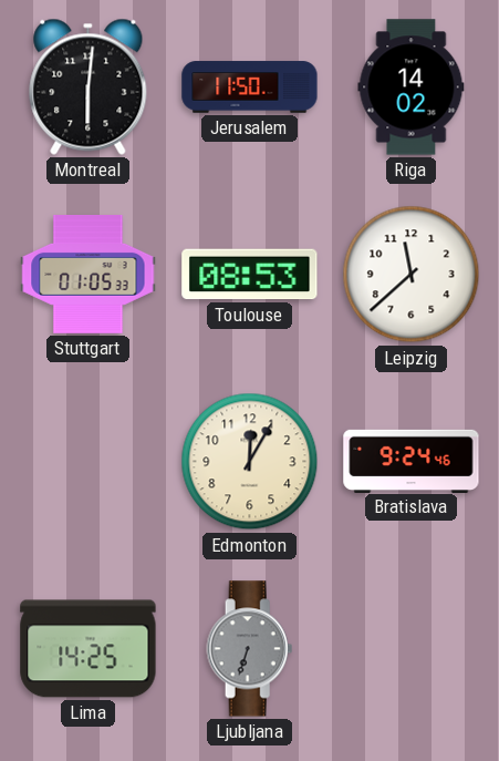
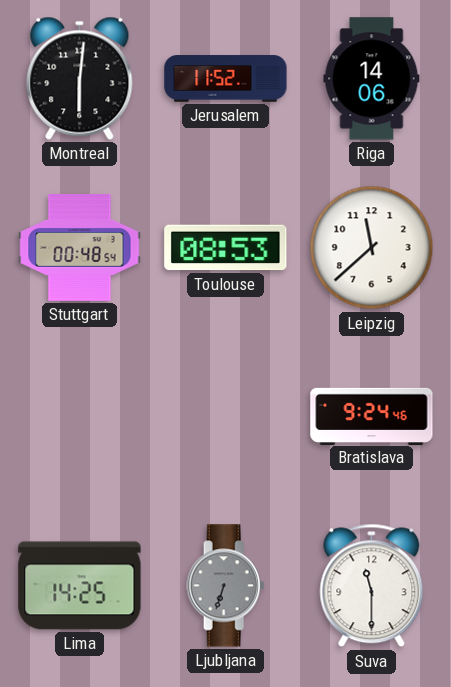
Jerusalem: 11:50 -> 11:52
Riga: 14:02 -> 14:06
Stuttgart: 01:05 -> 00:48
Edmonton: 12:05 -> none
Suva: none -> 11:30
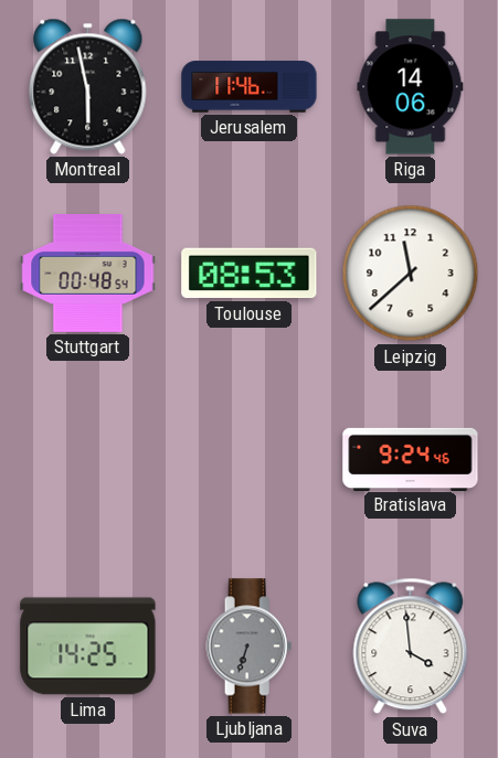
Montreal: 6:01 -> 5:58
Jerusalem: 11:52 -> 11:46
Suva: 11:30 -> 3:59
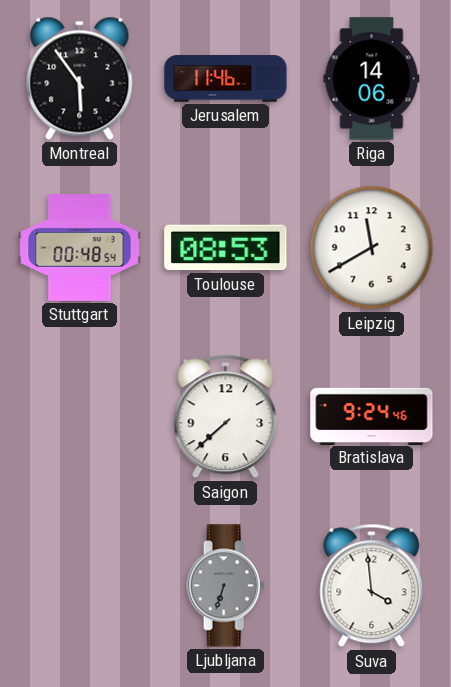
Montreal: 5:58 -> 5:54
Leipzig: 11:38 -> 11:40
Saigon: none -> 7:38
Lima: 14:25 -> none
